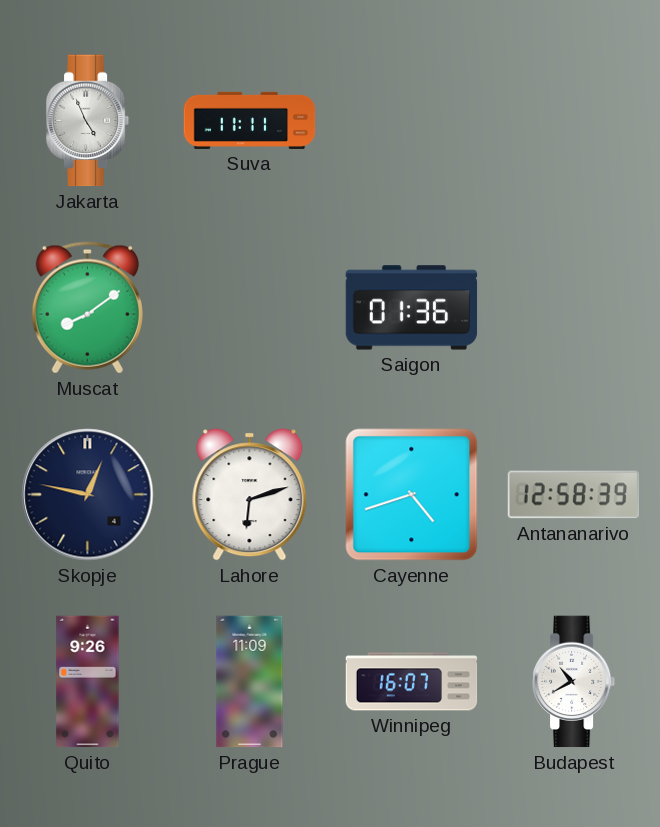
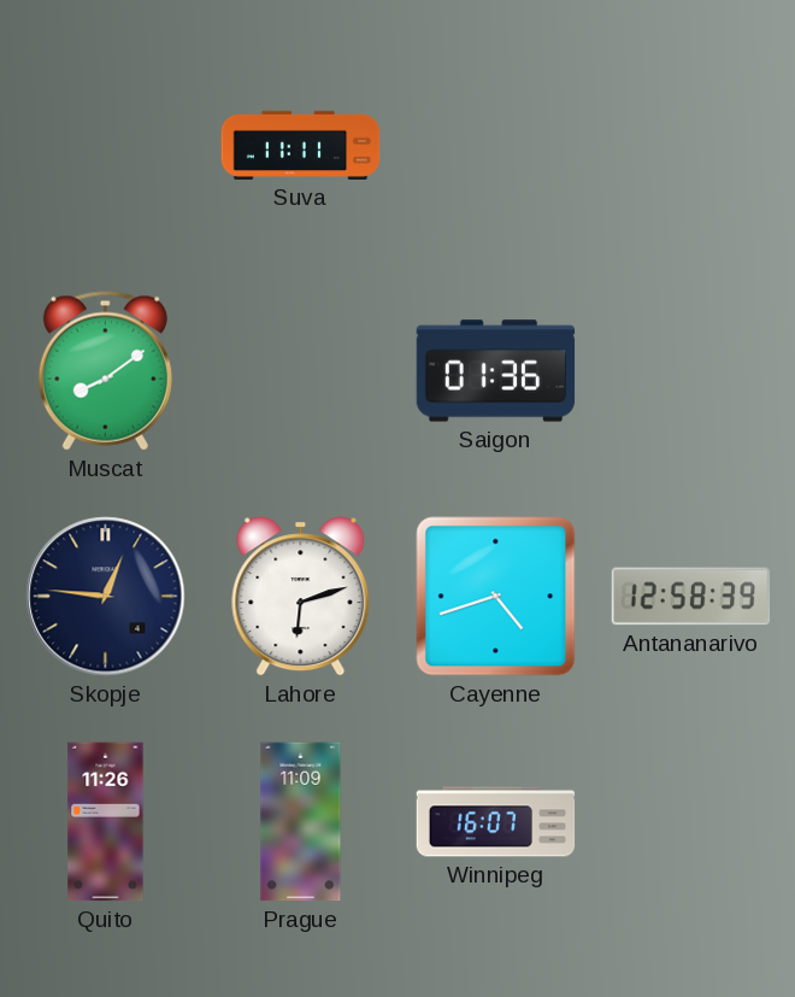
Jakarta: 4:56 -> none
Skopje: 12:47 -> 12:46
Quito: 9:26 -> 11:26
Budapest: 10:40 -> none
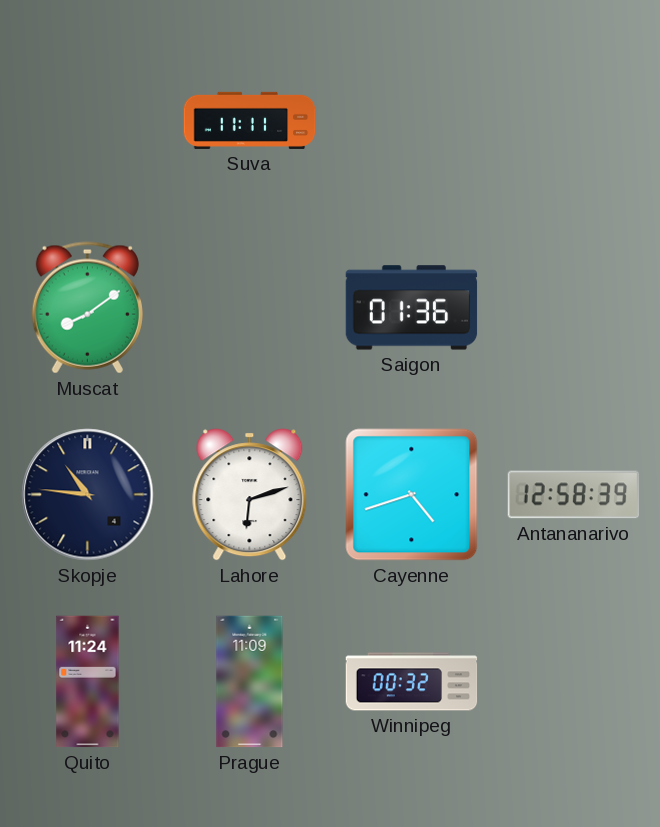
Skopje: 12:46 -> 10:46
Quito: 11:26 -> 11:24
Winnipeg: 16:07 -> 00:32
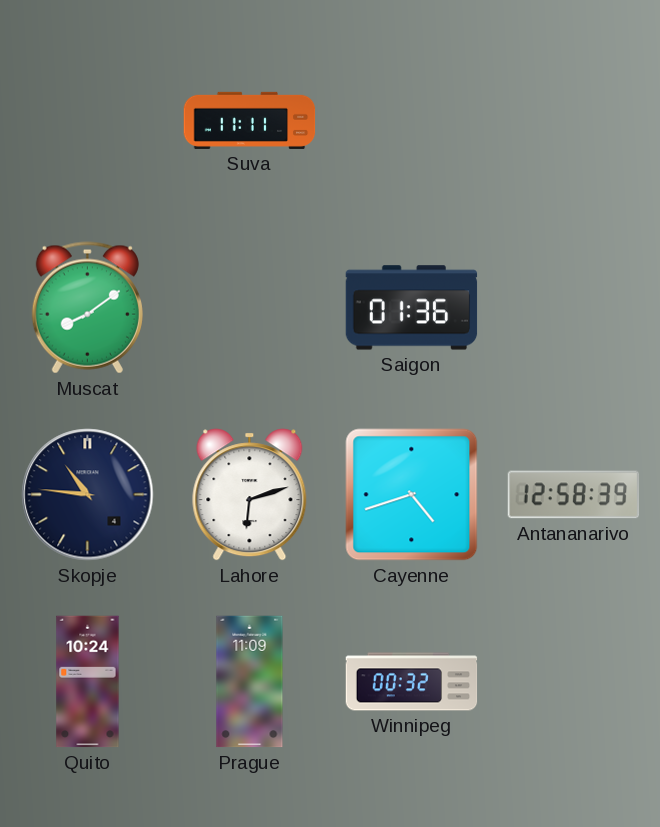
Quito: 11:24 -> 10:24
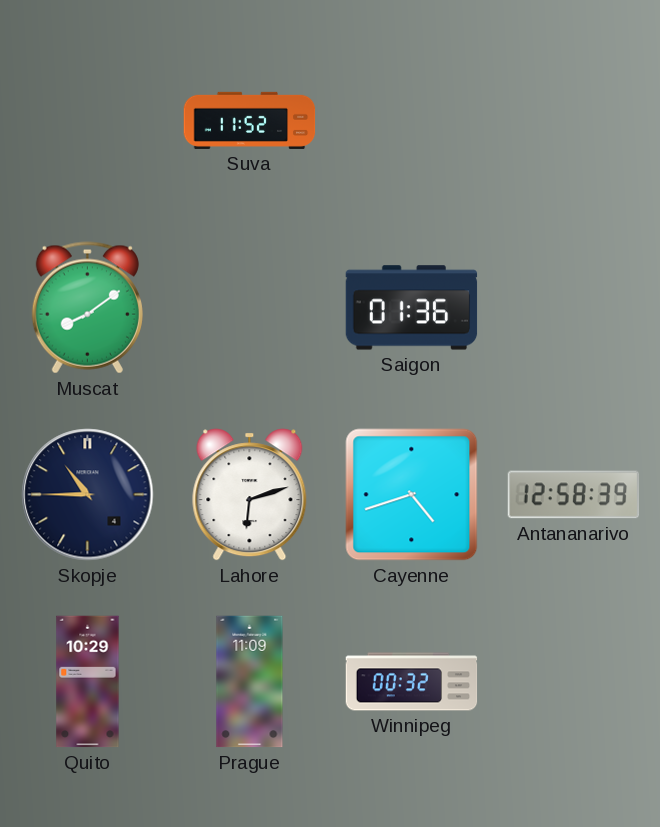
Suva: 11:11 -> 11:52
Skopje: 10:46 -> 10:45
Quito: 10:24 -> 10:29
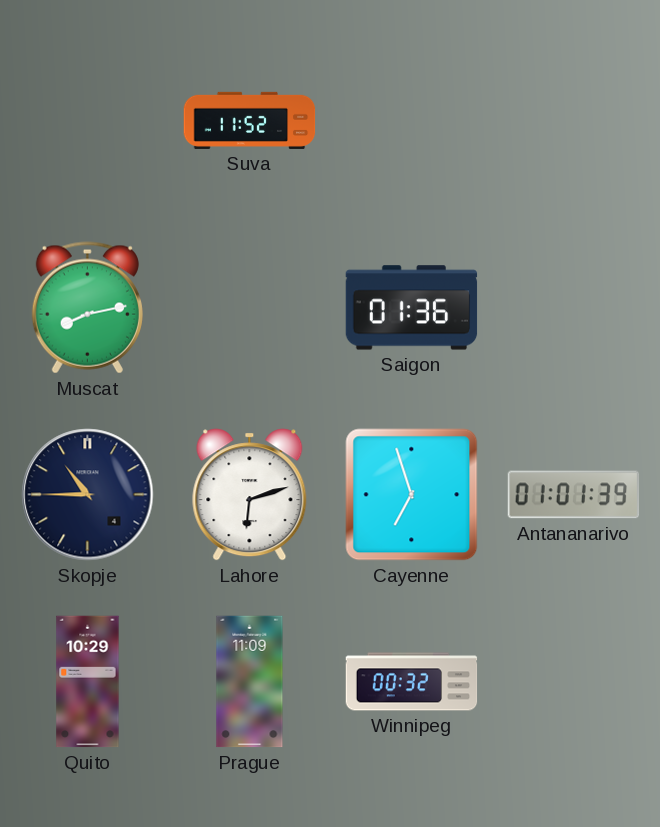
Muscat: 8:09 -> 8:13
Cayenne: 4:42 -> 6:57
Antananarivo: 12:58 -> 01:01
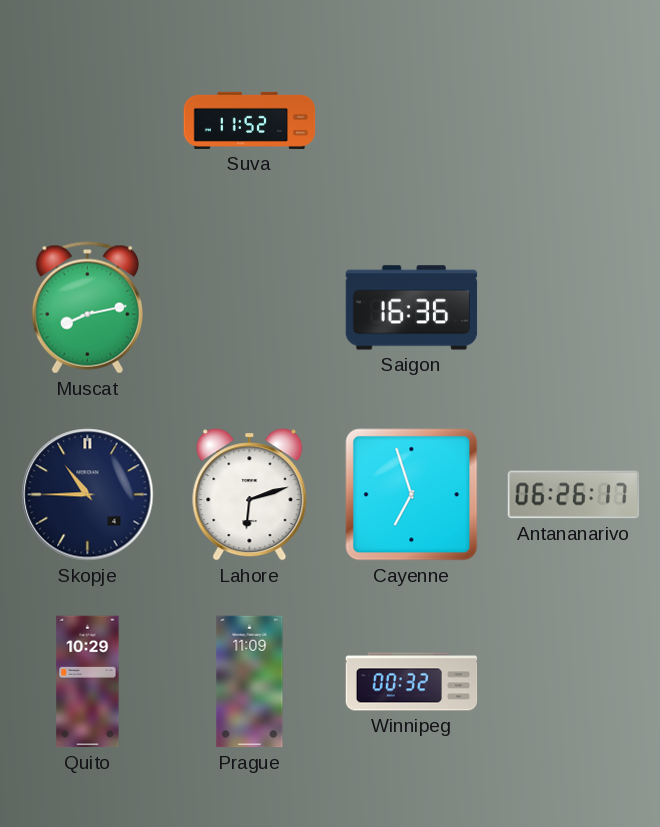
Saigon: 01:36 -> 16:36
Antananarivo: 01:01 -> 06:26
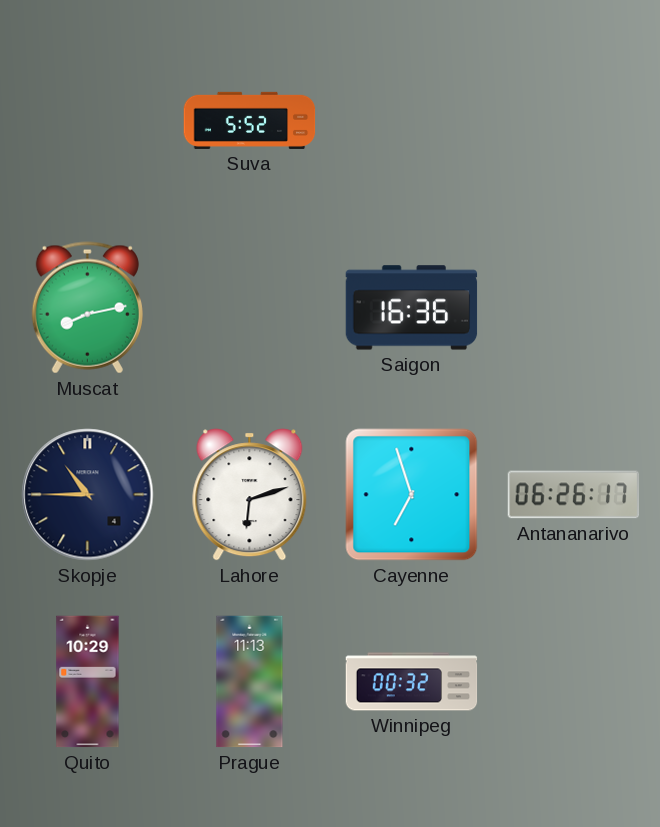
Suva: 11:52 -> 5:52
Prague: 11:09 -> 11:13
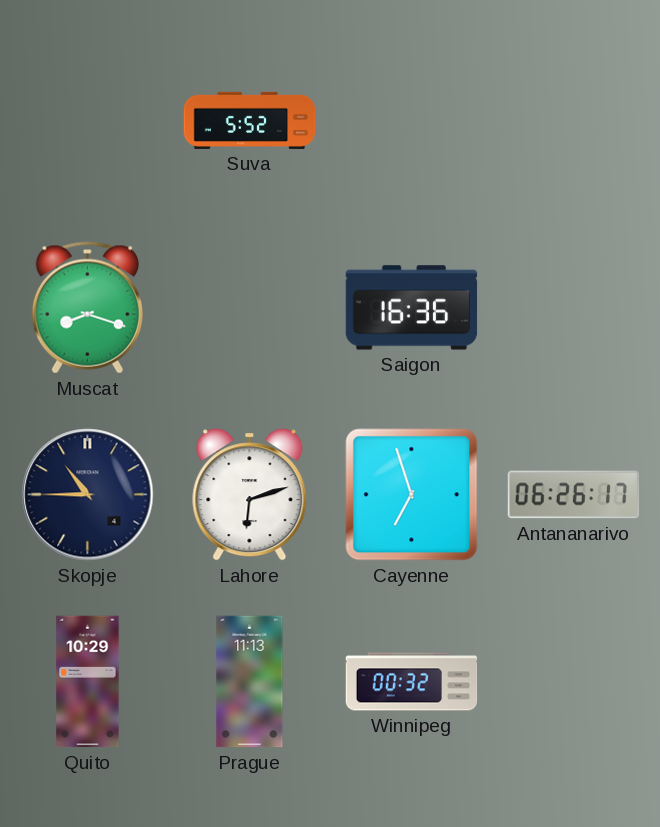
Muscat: 8:13 -> 8:18
